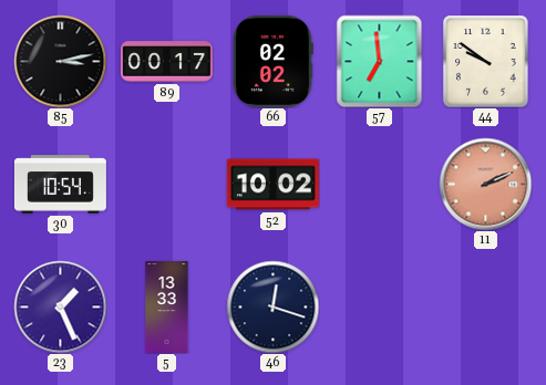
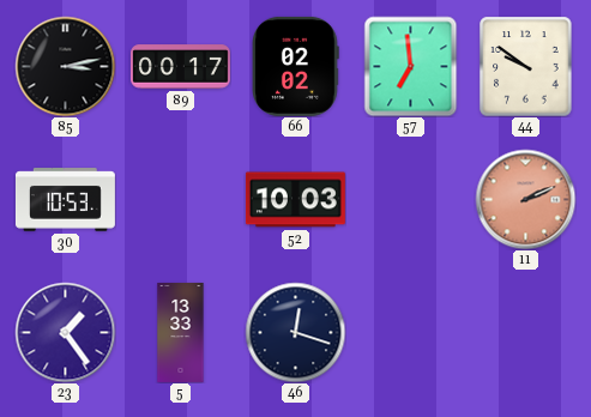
30: 10:54 -> 10:53
52: 10:02 -> 10:03
23: 1:26 -> 1:24
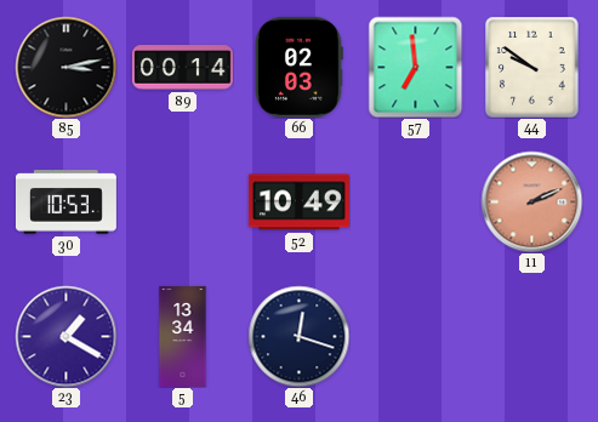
89: 00:17 -> 00:14
66: 02:02 -> 02:03
52: 10:03 -> 10:49
23: 1:24 -> 1:20
5: 13:33 -> 13:34
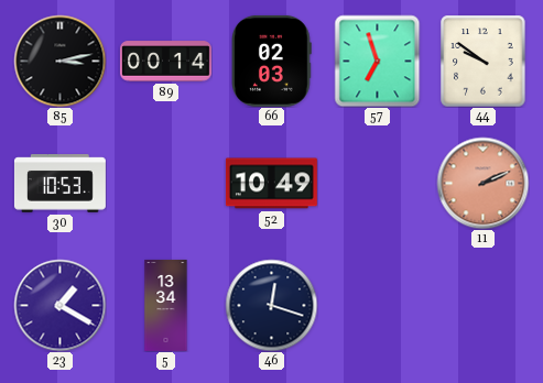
57: 6:59 -> 6:57
